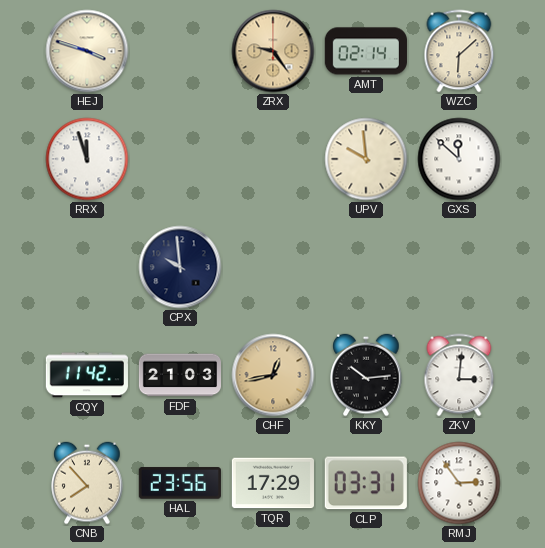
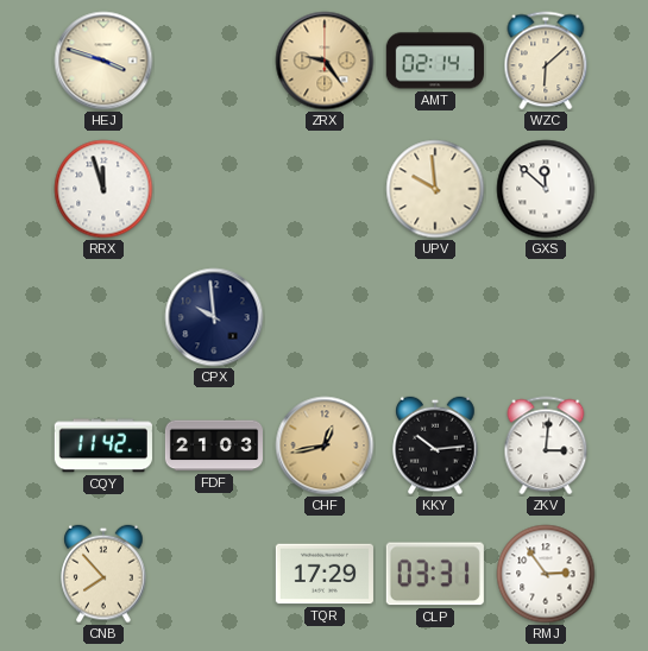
HAL: 23:56 -> none
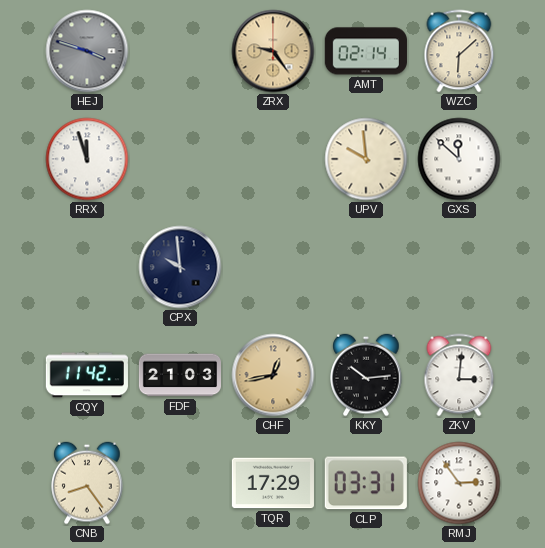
HEJ dial: cream -> grey
CNB: 7:53 -> 8:24
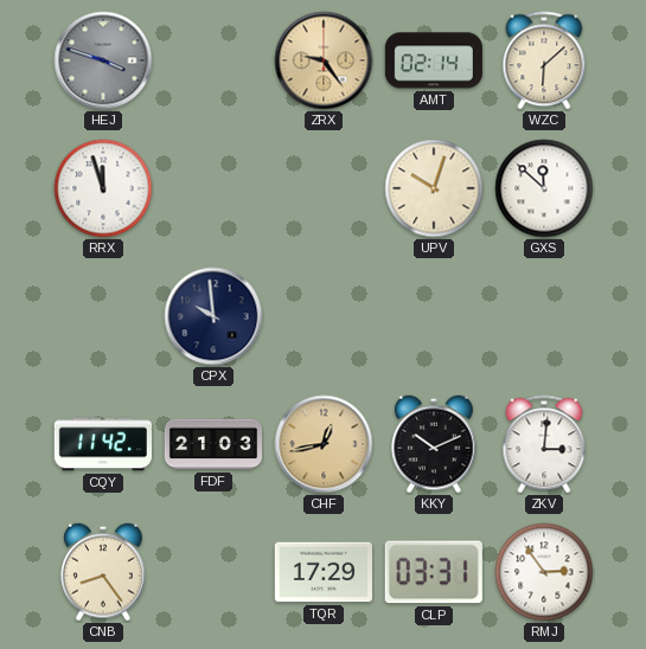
UPV: 9:59 -> 10:03
KKY: 10:14 -> 10:11
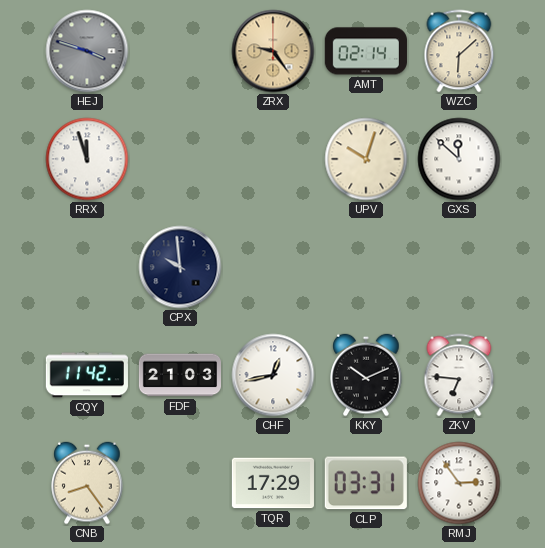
CHF dial: champagne -> white
ZKV: 3:01 -> 6:46
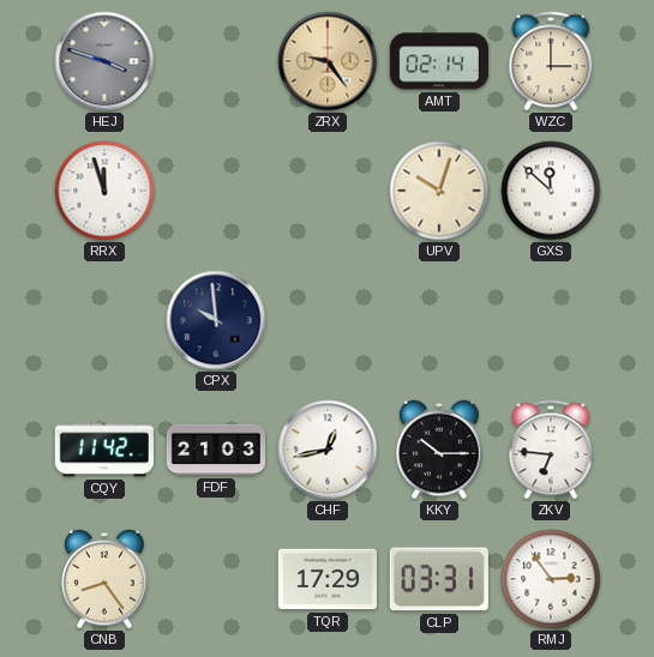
WZC: 6:08 -> 3:00
KKY: 10:11 -> 10:15
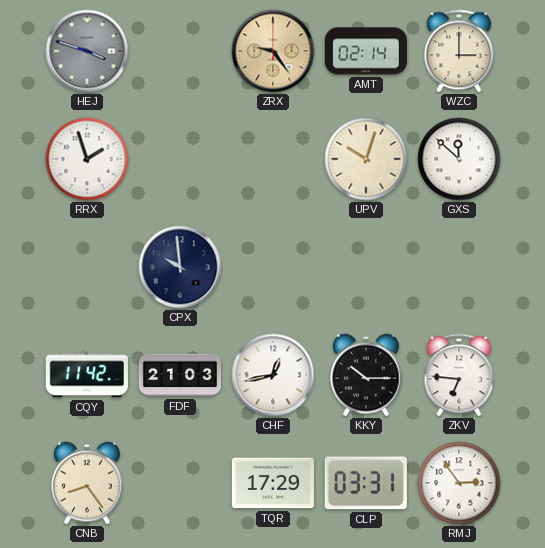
RRX: 11:57 -> 1:57
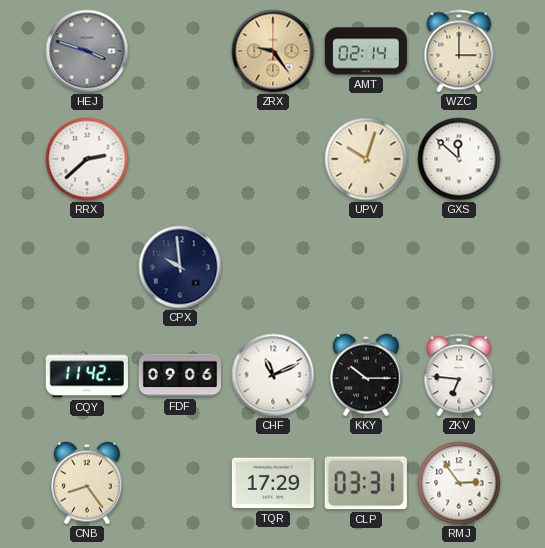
RRX: 1:57 -> 2:38
FDF: 21:03 -> 09:06
CHF: 12:43 -> 11:11
